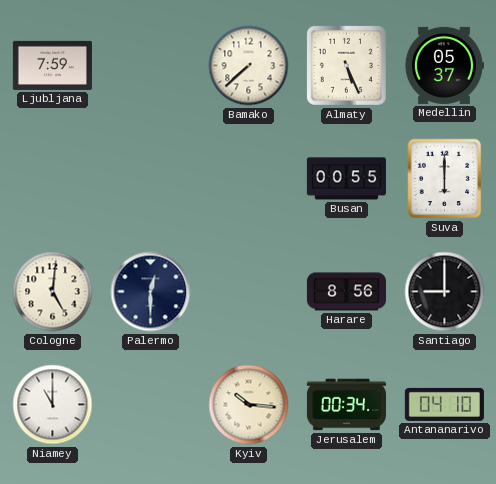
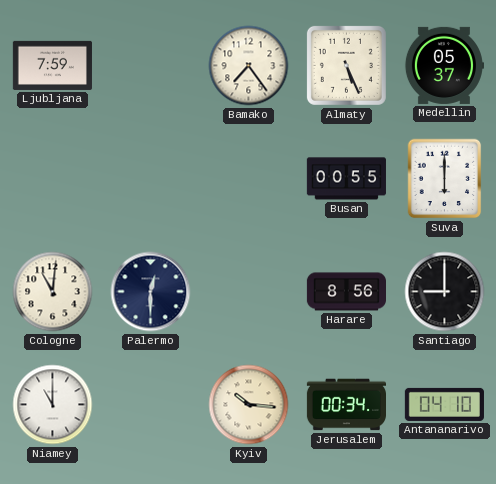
Bamako: 7:38 -> 7:24
Cologne: 5:01 -> 11:01
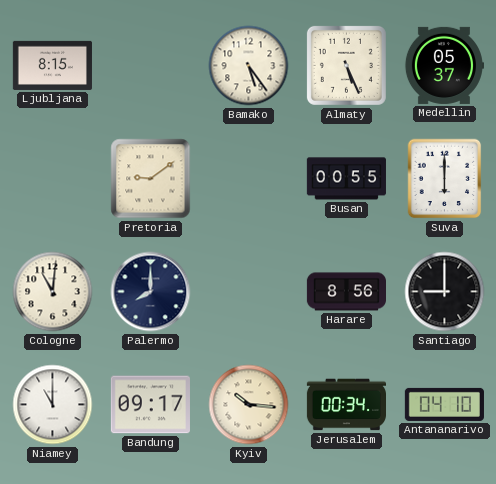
Ljubljana: 7:59 -> 8:15
Bamako: 7:24 -> 5:24
Pretoria: none -> 9:09
Palermo: 12:30 -> 8:00
Bandung: none -> 09:17
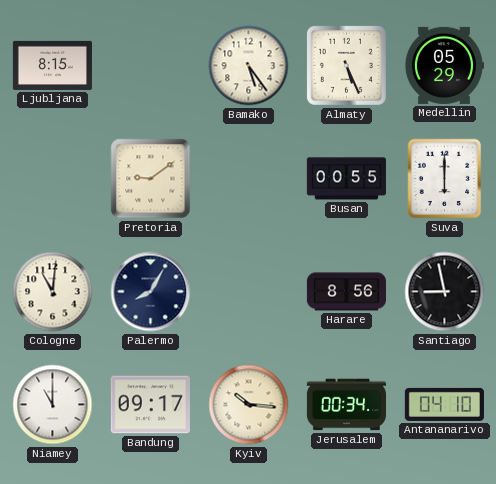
Medellin: 05:37 -> 05:29
Palermo: 8:00 -> 8:05
Santiago: 9:00 -> 8:58
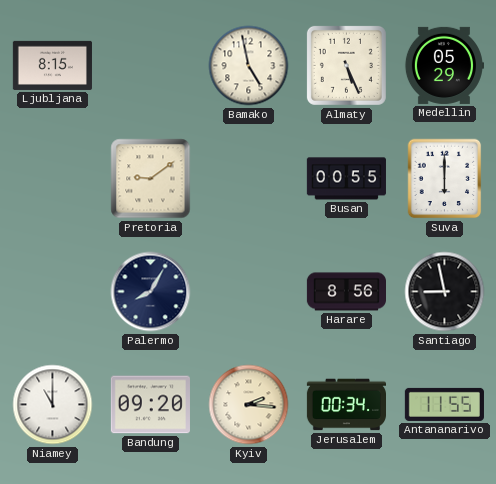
Bamako: 5:24 -> 4:58
Cologne: 11:01 -> none
Bandung: 09:17 -> 09:20
Kyiv: 10:16 -> 2:16
Antananarivo: 04:10 -> 11:55
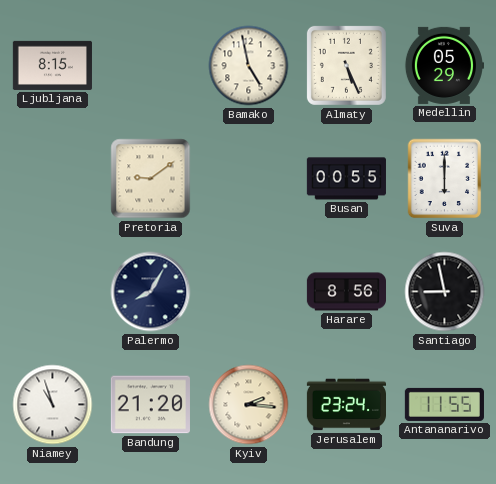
Niamey: 11:00 -> 10:57
Bandung: 09:20 -> 21:20
Jerusalem: 00:34 -> 23:24
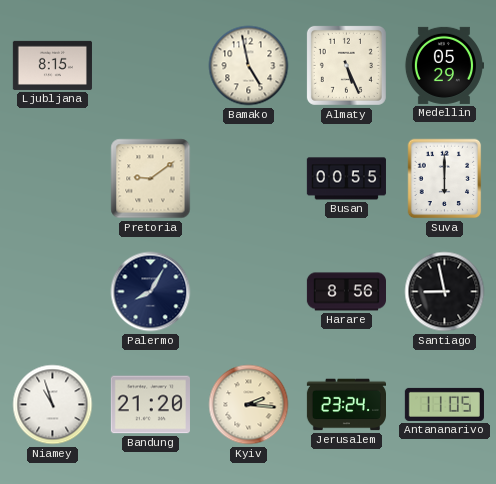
Antananarivo: 11:55 -> 11:05
